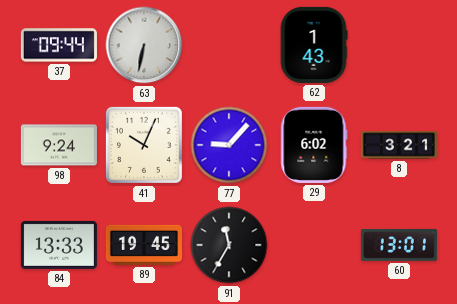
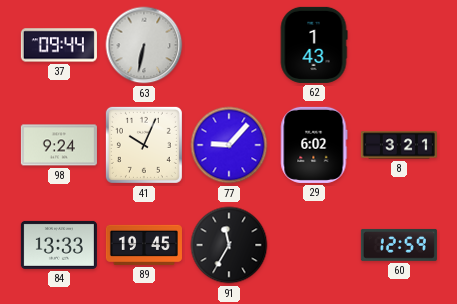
60: 13:01 -> 12:59
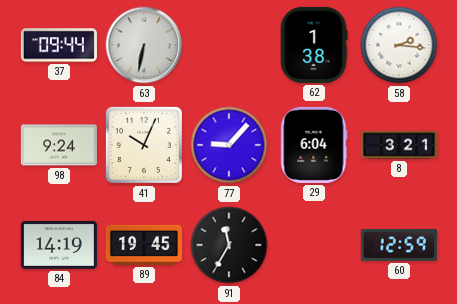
62: 1:43 -> 1:38
58: none -> 2:16
29: 6:02 -> 6:04
84: 13:33 -> 14:19
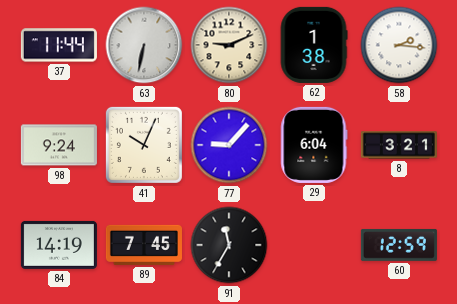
37: 09:44 -> 11:44
80: none -> 9:11
89: 19:45 -> 7:45
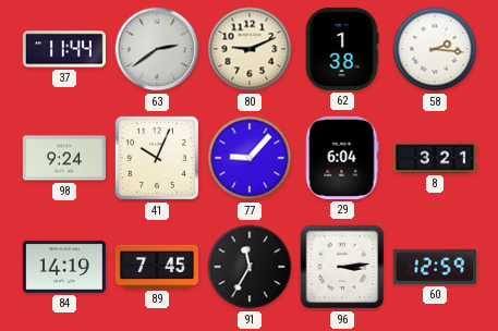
63: 6:32 -> 2:39
96: none -> 3:14
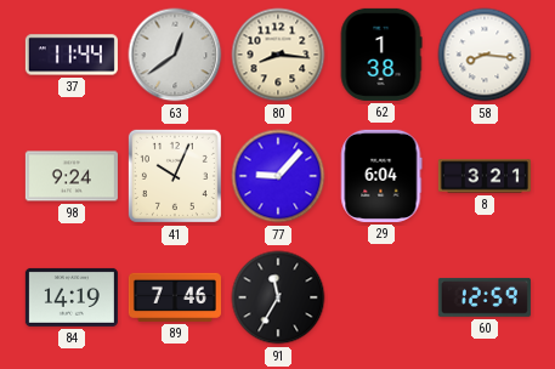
63: 2:39 -> 12:39
80: 9:11 -> 8:16
58: 2:16 -> 8:16
89: 7:45 -> 7:46
96: 3:14 -> none
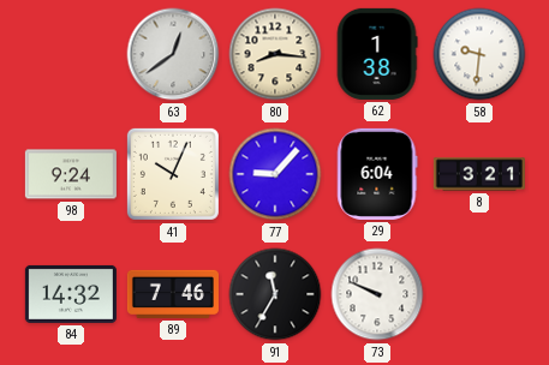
37: 11:44 -> none
58: 8:16 -> 9:31
84: 14:19 -> 14:32
73: none -> 9:49
60: 12:59 -> none
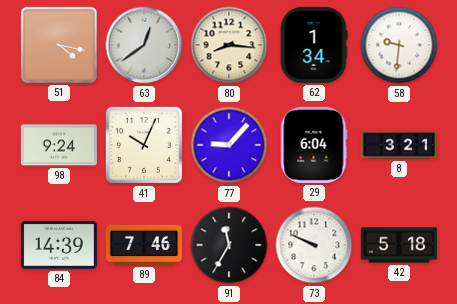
51: none -> 4:17
62: 1:38 -> 1:34
84: 14:32 -> 14:39
42: none -> 5:18
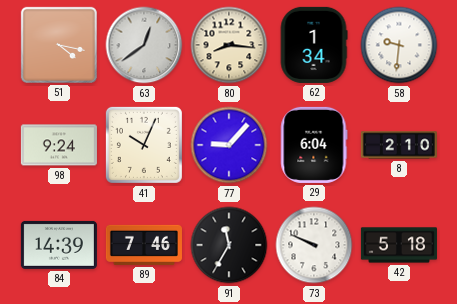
8: 3:21 -> 2:10
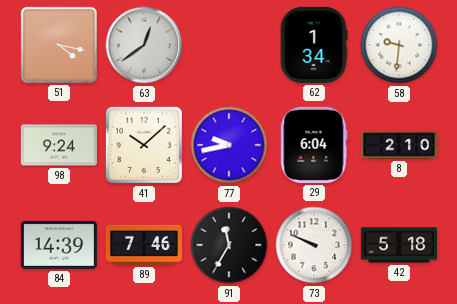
80: 8:16 -> none
41: 10:04 -> 10:08
77: 9:07 -> 9:43
